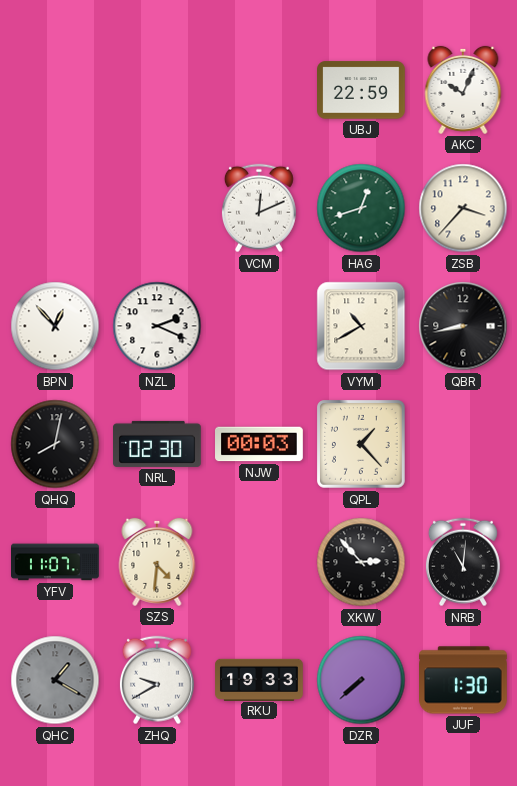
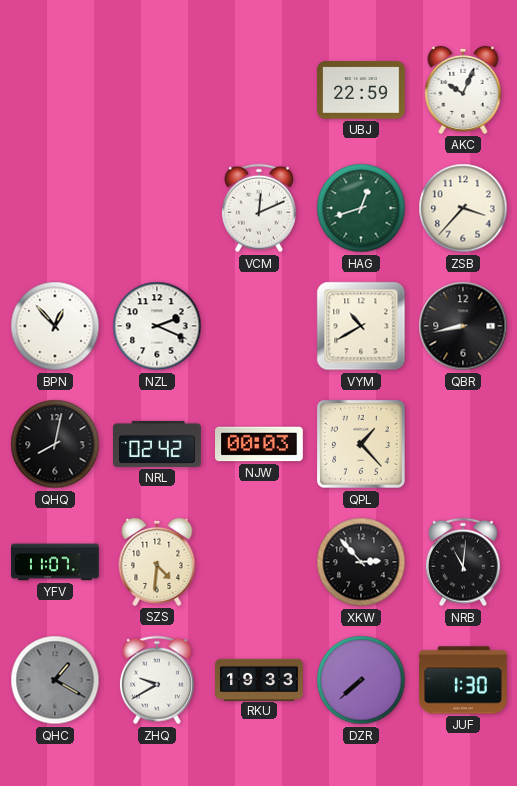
NRL: 02:30 -> 02:42
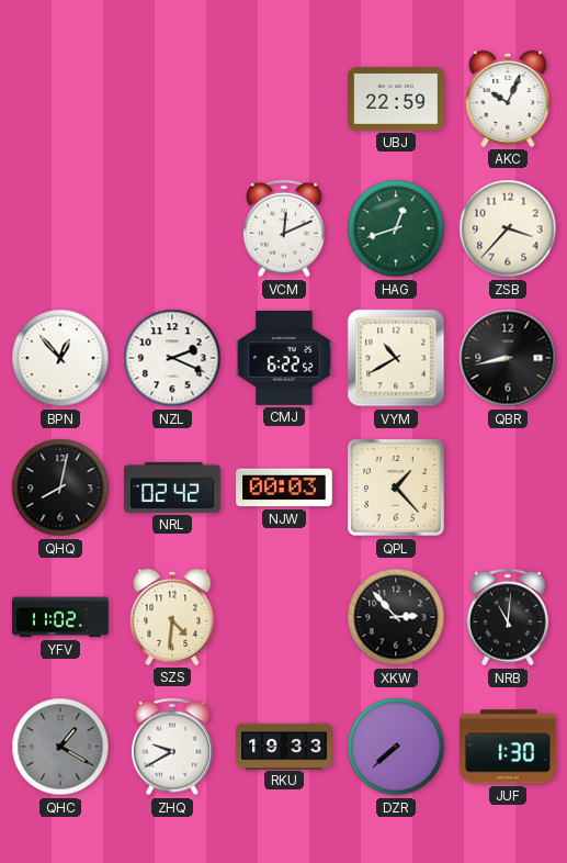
CMJ: none -> 6:22
YFV: 11:07 -> 11:02
